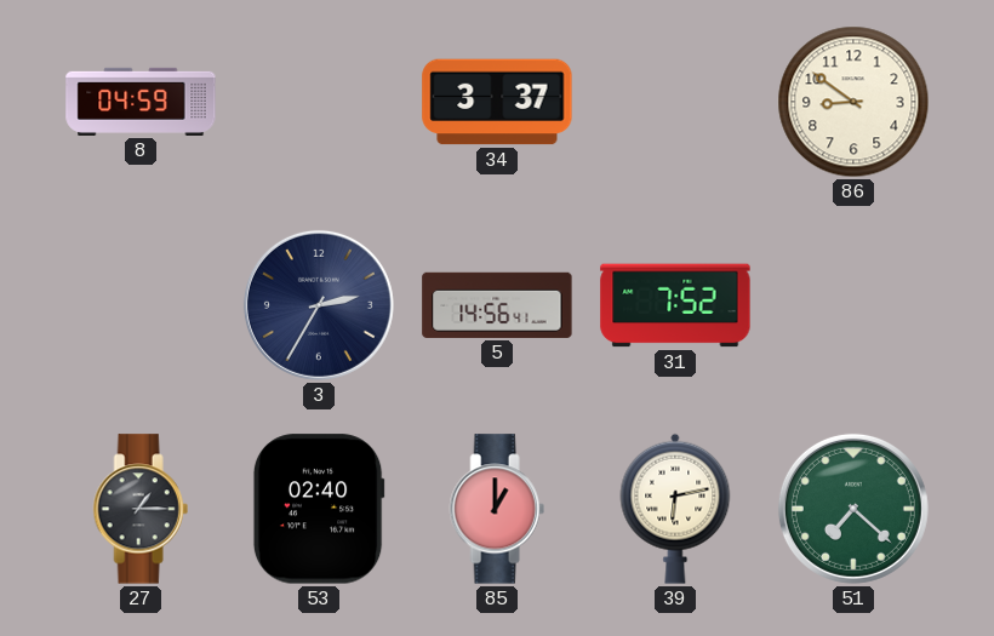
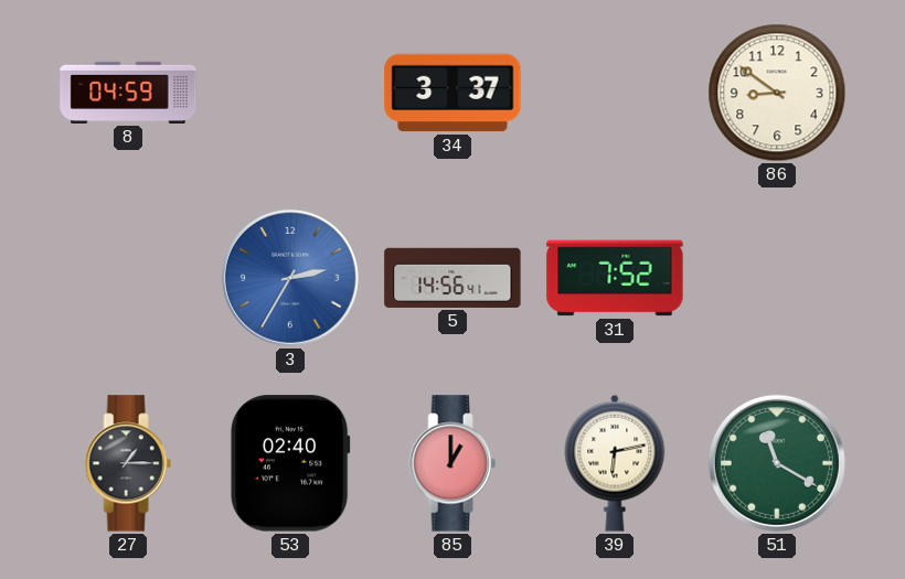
3 dial: navy -> blue
51: 7:22 -> 11:20
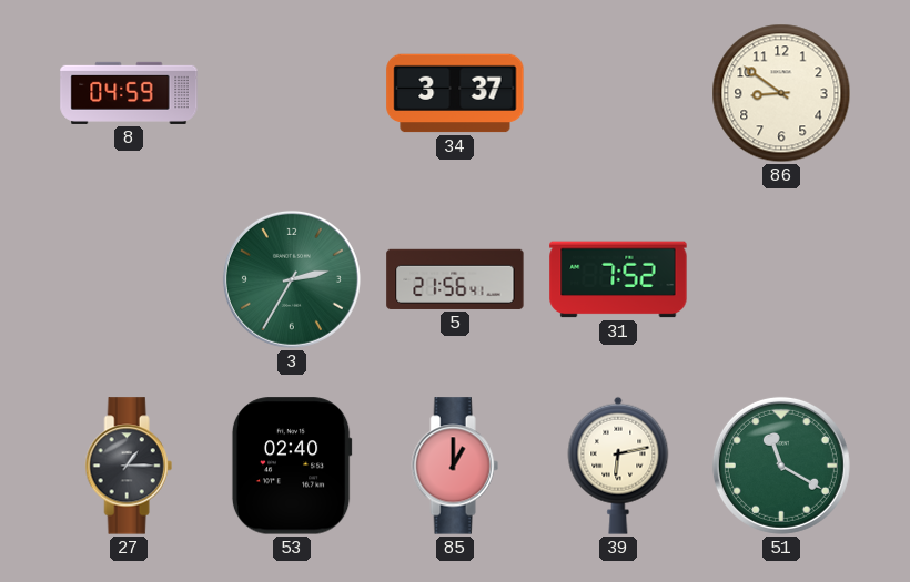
3 dial: blue -> green
5: 14:56 -> 21:56
